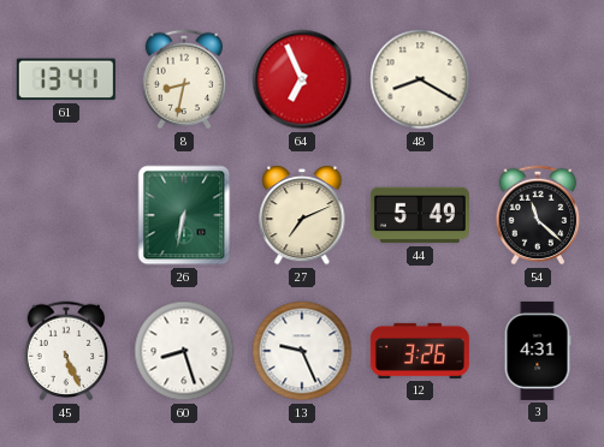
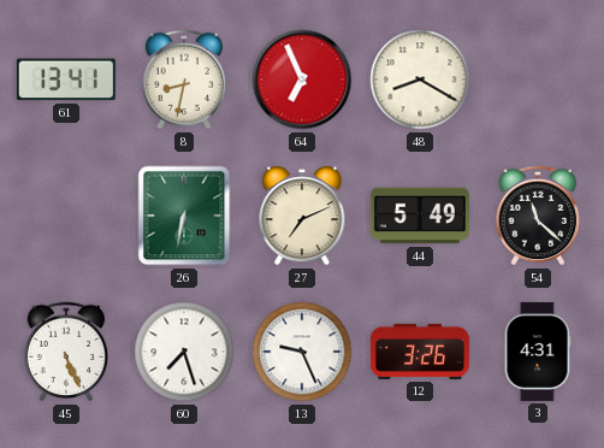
60: 8:27 -> 7:27
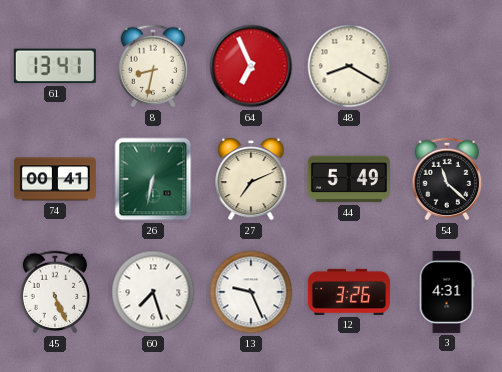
74: none -> 00:41
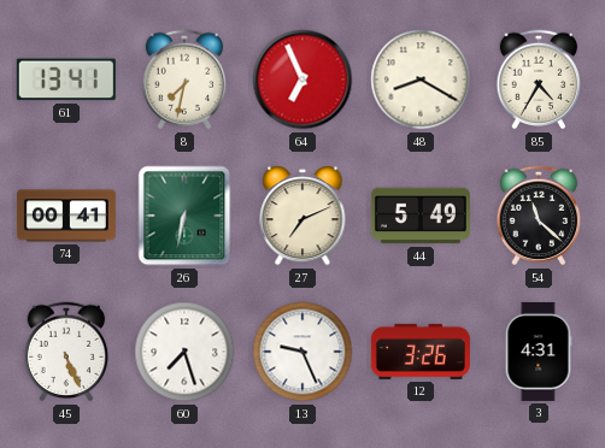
8: 8:32 -> 7:32
85: none -> 4:35
